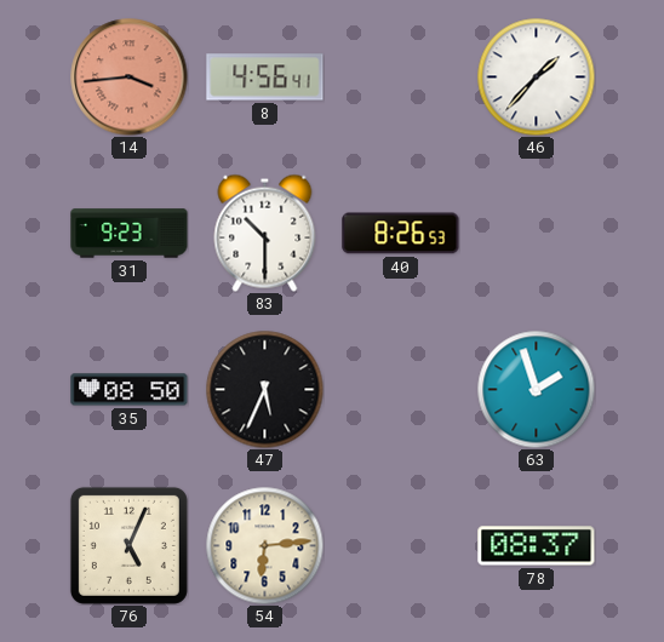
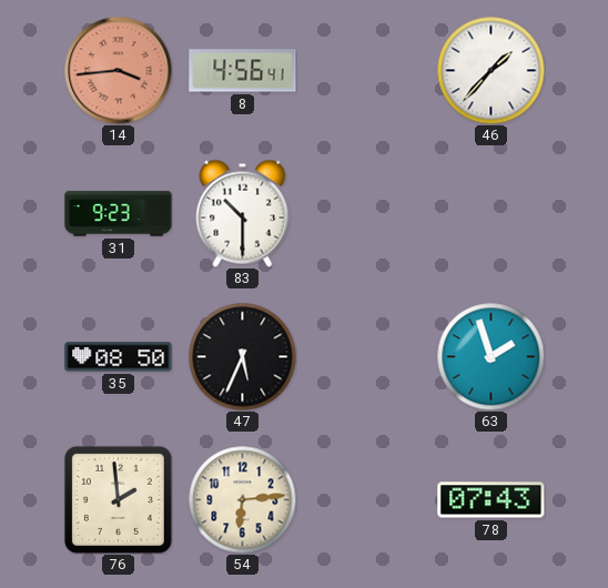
40: 8:26 -> none
76: 5:04 -> 1:59
78: 08:37 -> 07:43
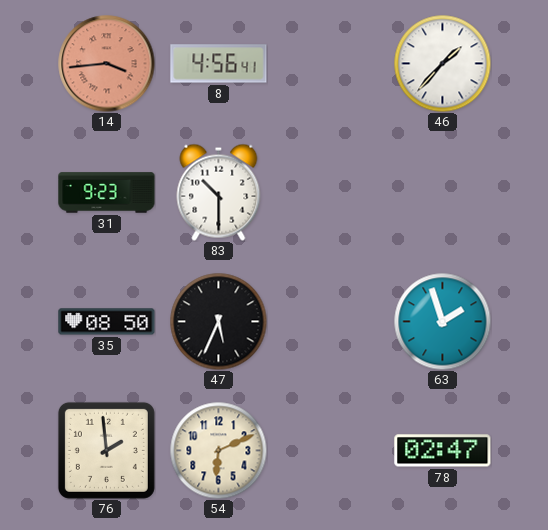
54: 6:14 -> 6:11
78: 07:43 -> 02:47
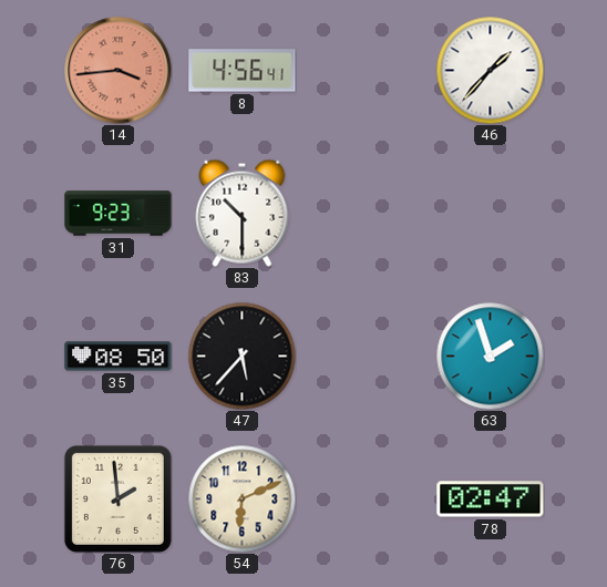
47: 5:34 -> 5:37
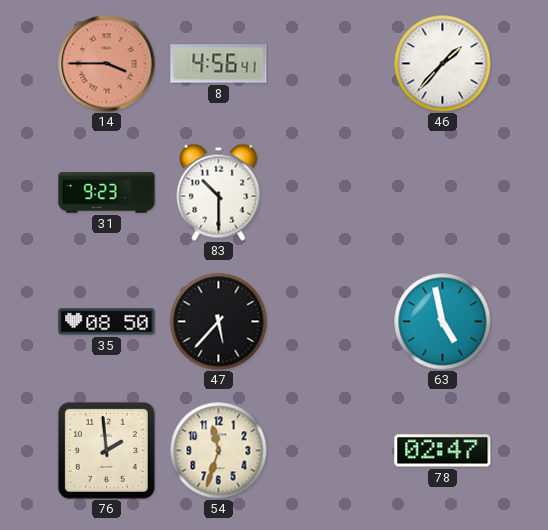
14: 3:44 -> 3:45
63: 1:57 -> 4:58
54: 6:11 -> 11:33
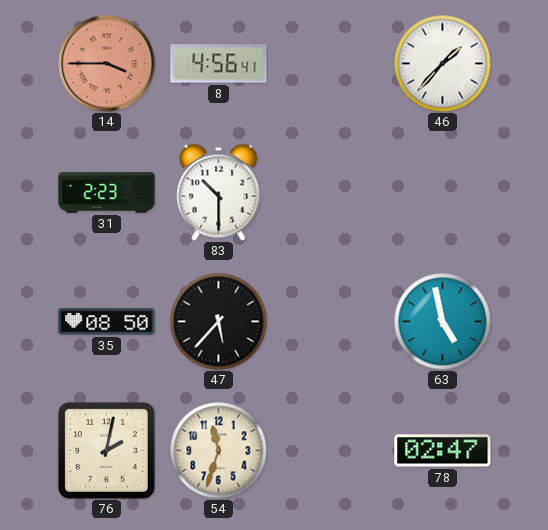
31: 9:23 -> 2:23
76: 1:59 -> 2:02
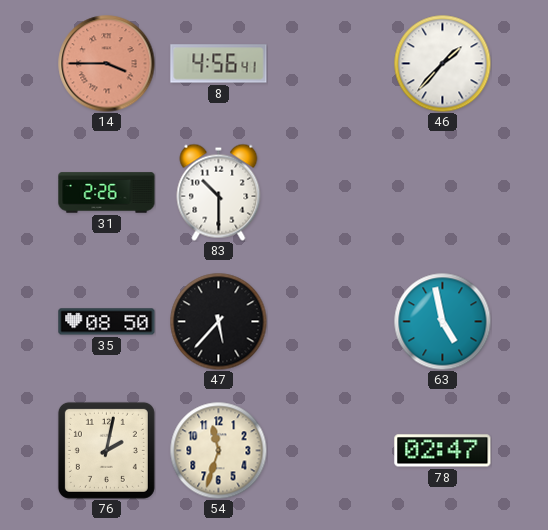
31: 2:23 -> 2:26
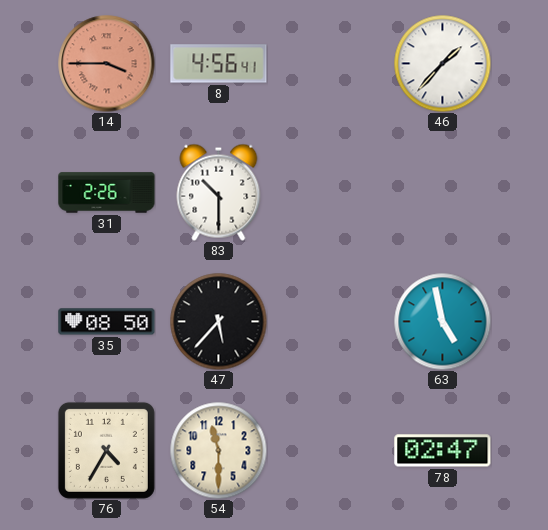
76: 2:02 -> 4:35
54: 11:33 -> 11:30
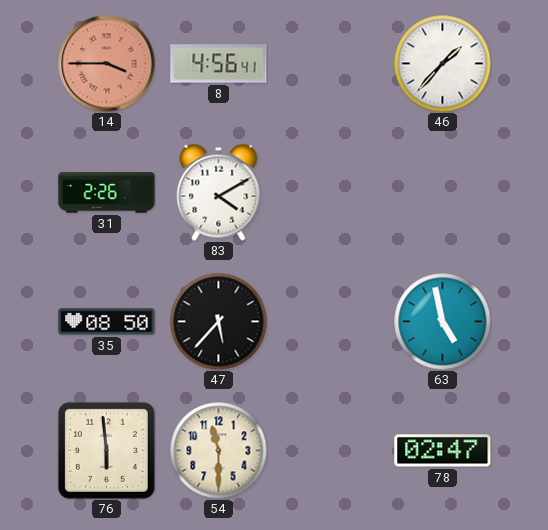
83: 10:30 -> 4:10
76: 4:35 -> 5:59
